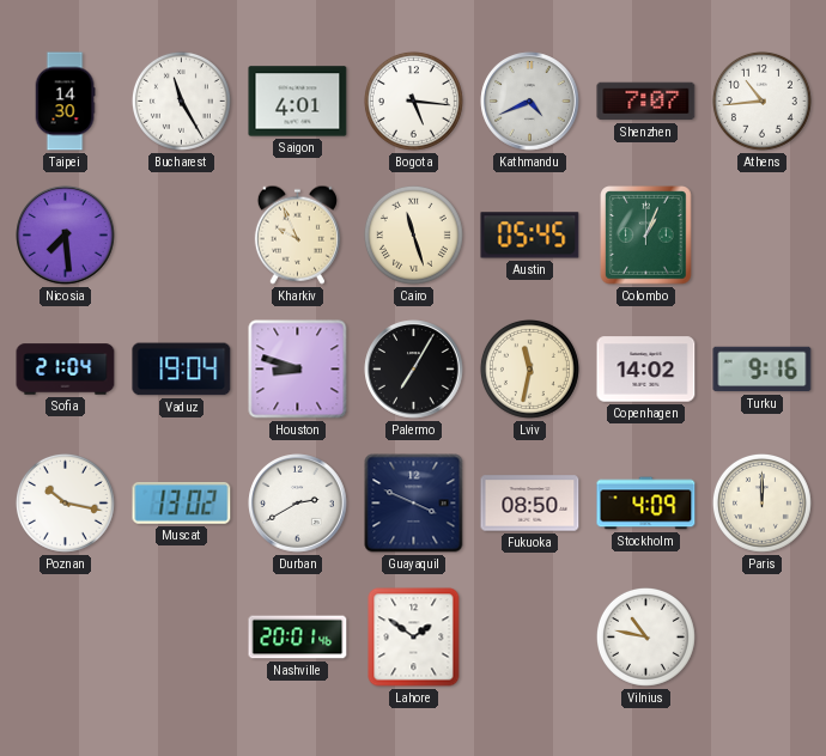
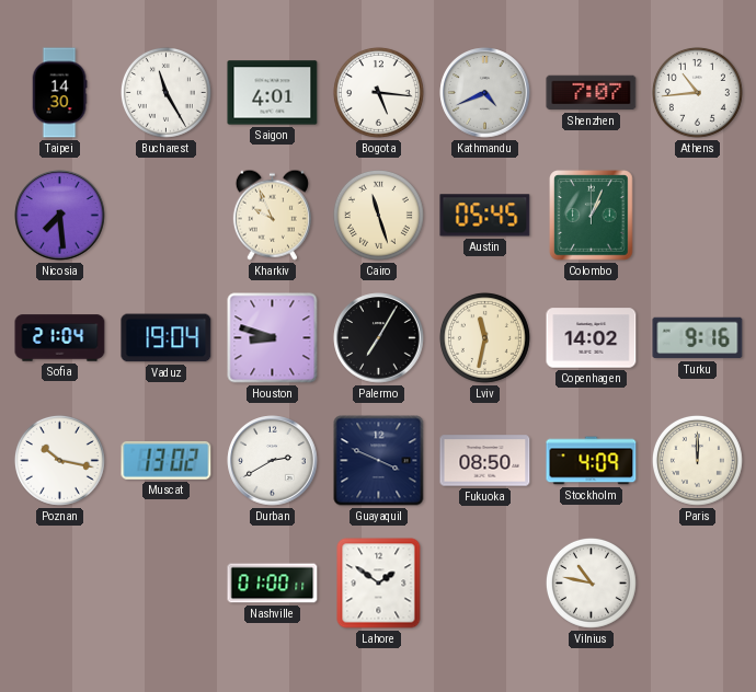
Nashville: 20:01 -> 01:00
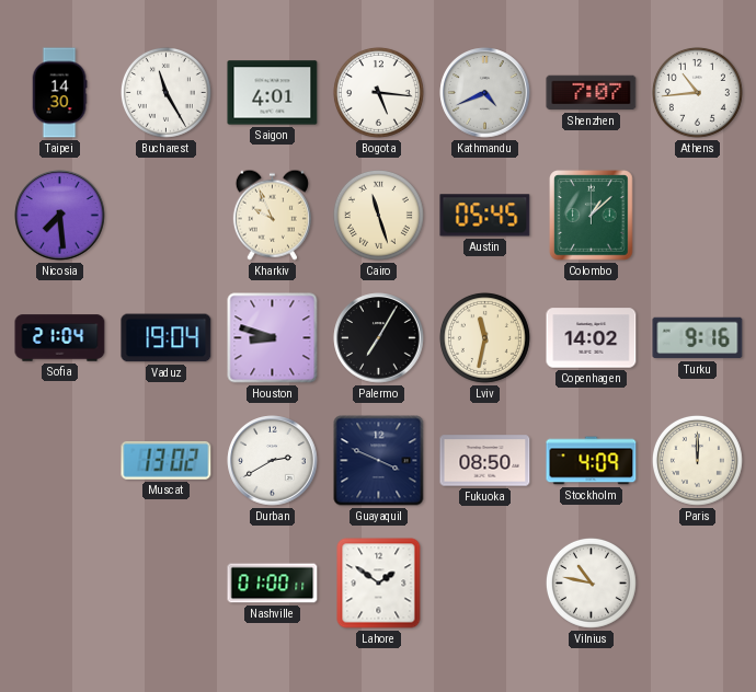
Colombo: 1:04 -> 1:08
Poznan: 10:17 -> none
